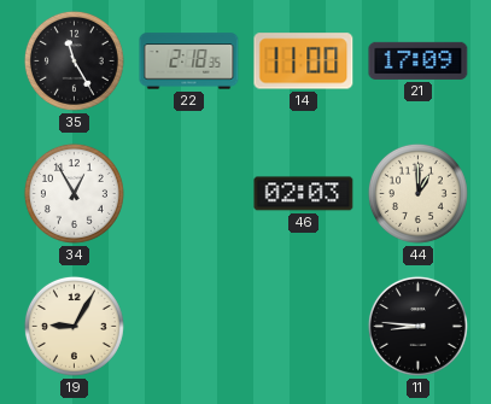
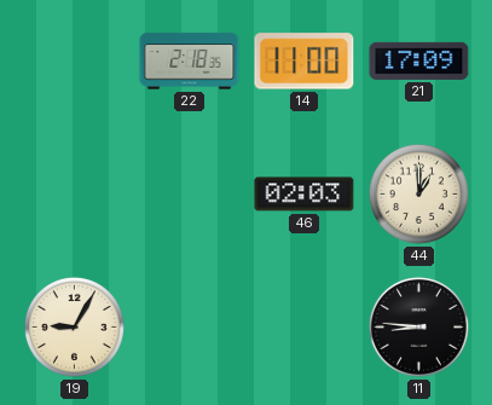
35: 11:25 -> none
34: 12:55 -> none
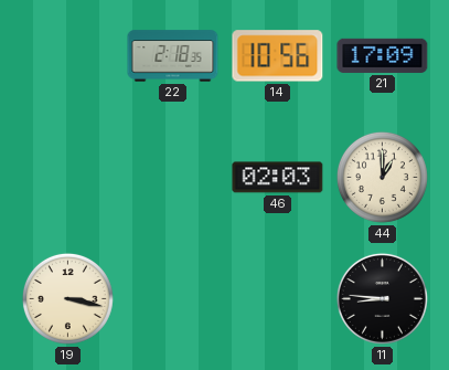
14: 11:00 -> 10:56
19: 9:05 -> 3:17
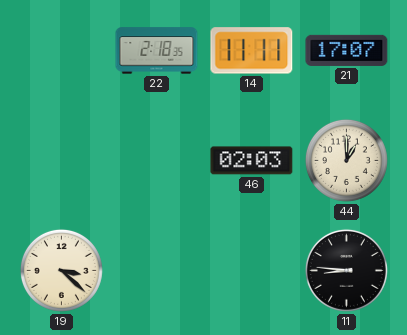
14: 10:56 -> 11:11
21: 17:09 -> 17:07
19: 3:17 -> 3:22
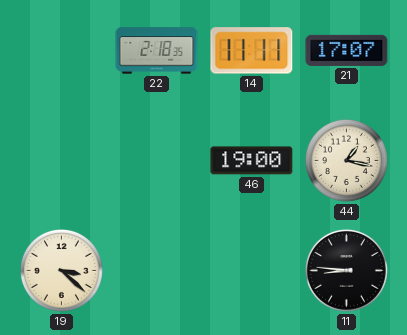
46: 02:03 -> 19:00
44: 1:00 -> 1:17
